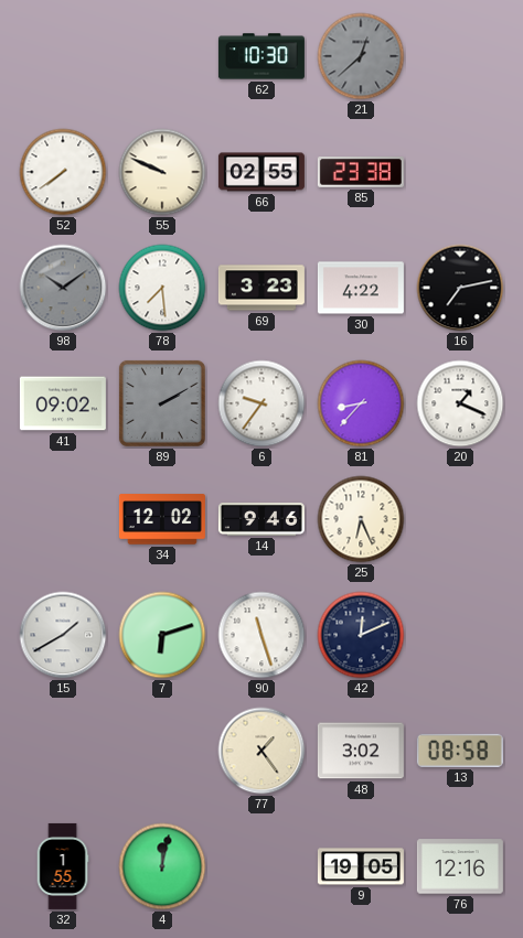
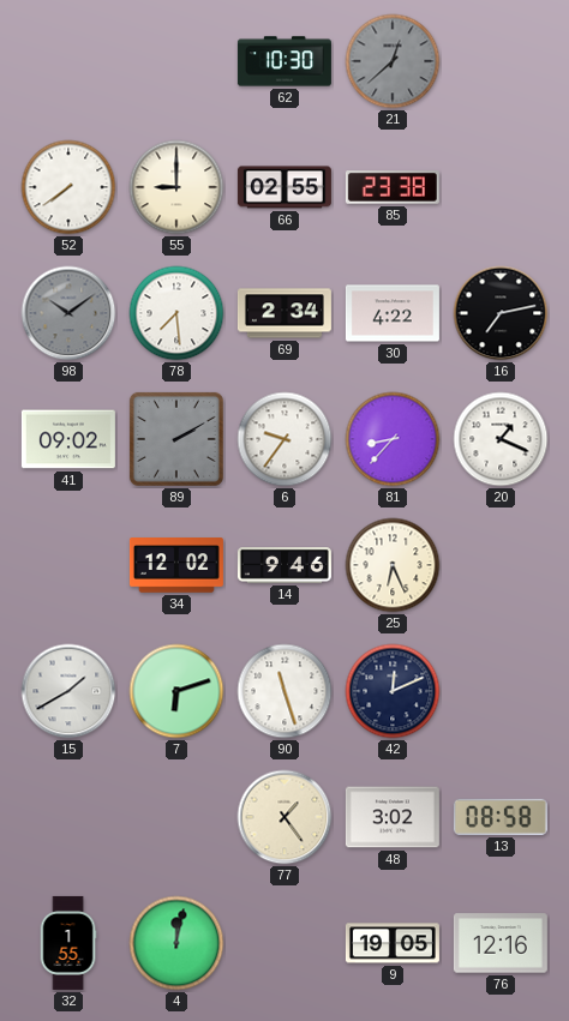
55: 9:49 -> 9:00
69: 3:23 -> 2:34
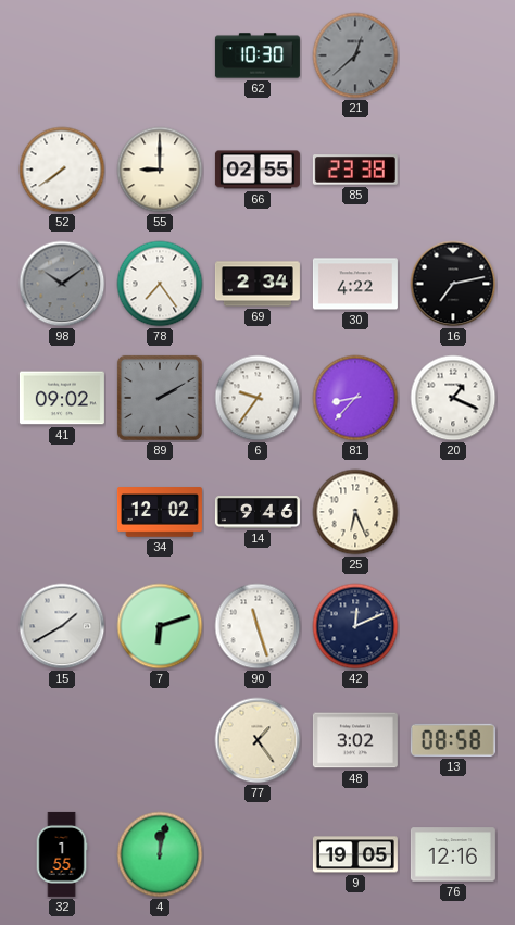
78: 7:29 -> 7:24
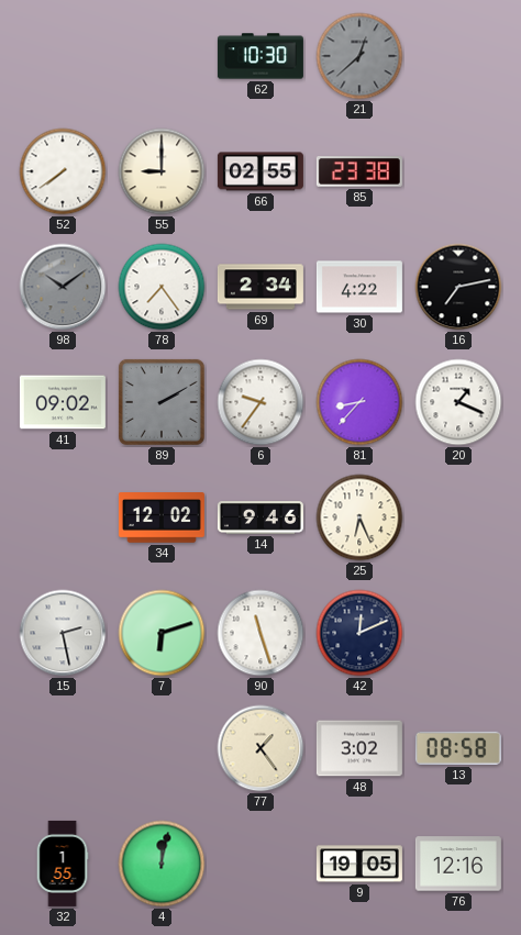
15: 1:40 -> 2:28
